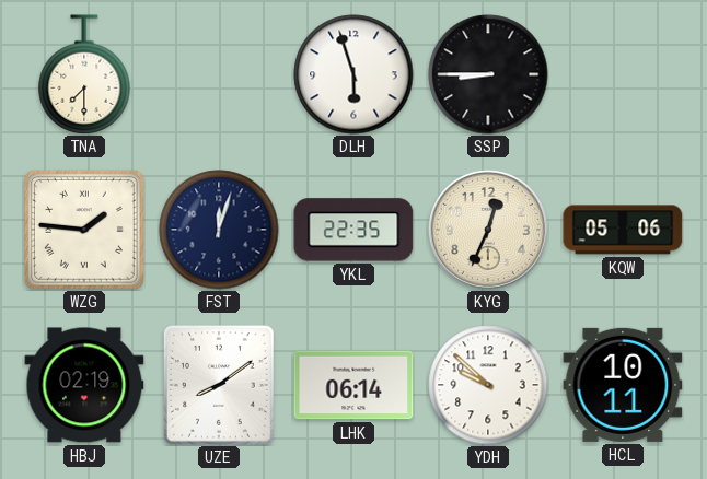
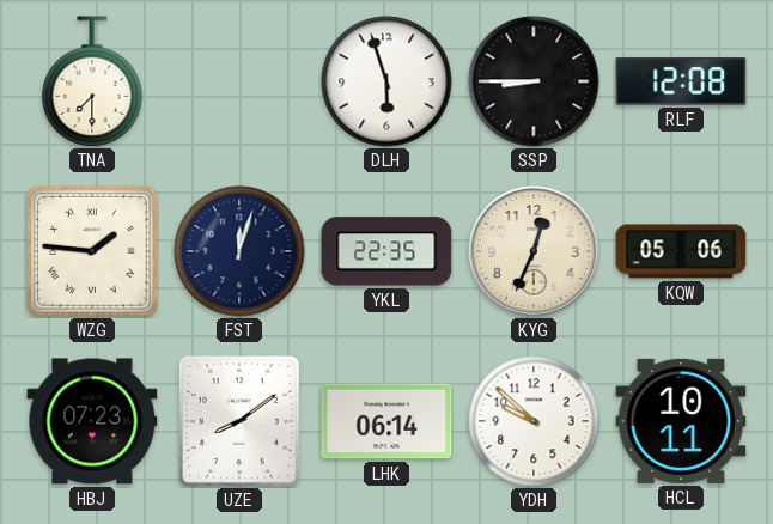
RLF: none -> 12:08
HBJ: 02:19 -> 07:23
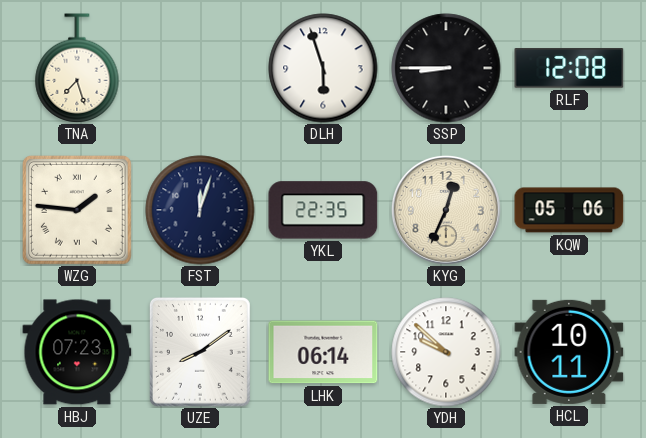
TNA: 7:30 -> 7:27
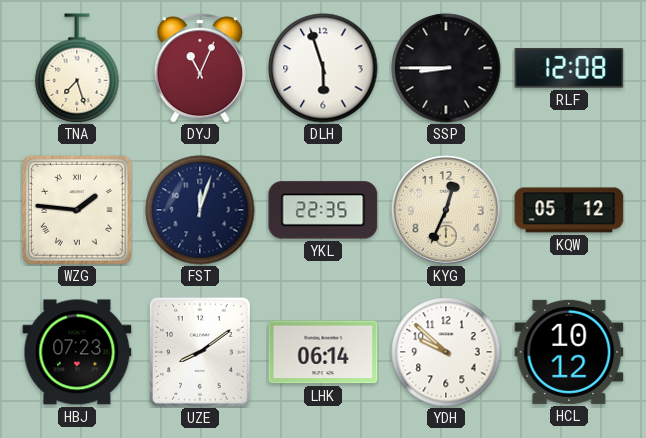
DYJ: none -> 11:04
KQW: 05:06 -> 05:12
HCL: 10:11 -> 10:12
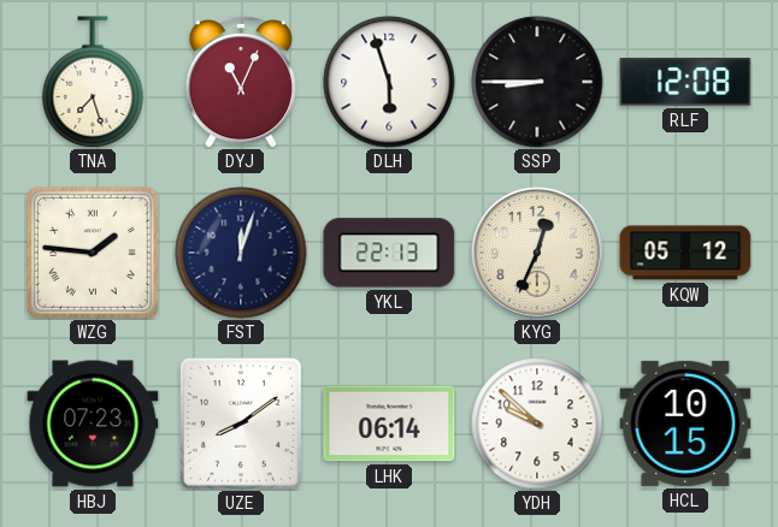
YKL: 22:35 -> 22:13
HCL: 10:12 -> 10:15
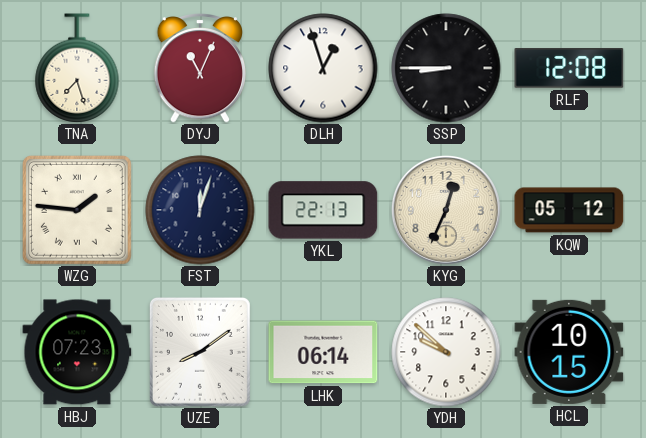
DLH: 5:57 -> 12:57
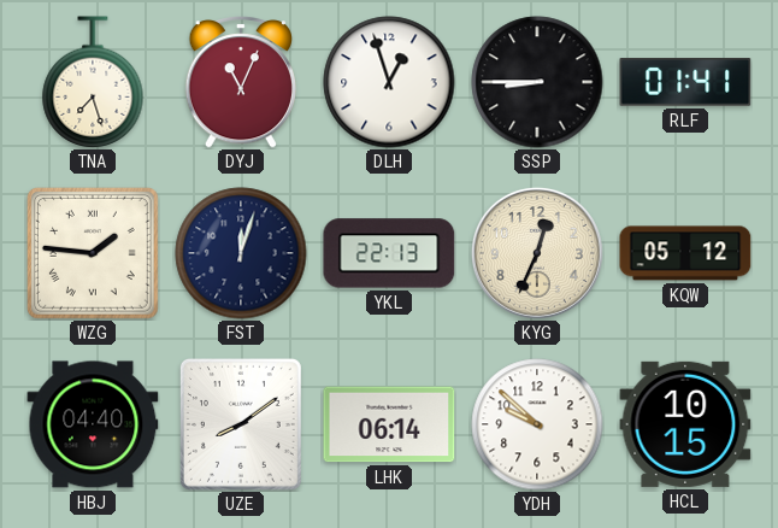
RLF: 12:08 -> 01:41
HBJ: 07:23 -> 04:40
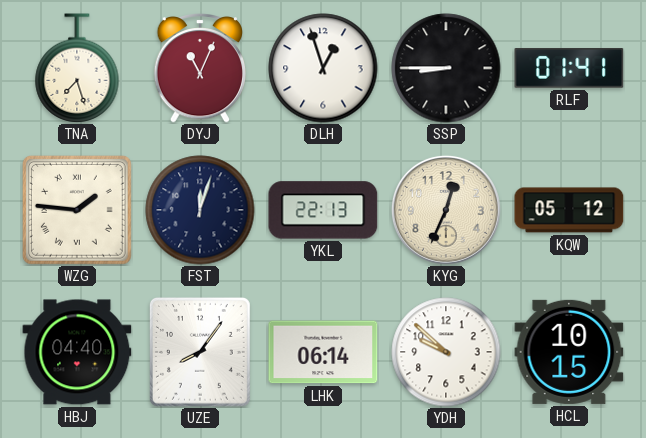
UZE: 8:09 -> 8:06
